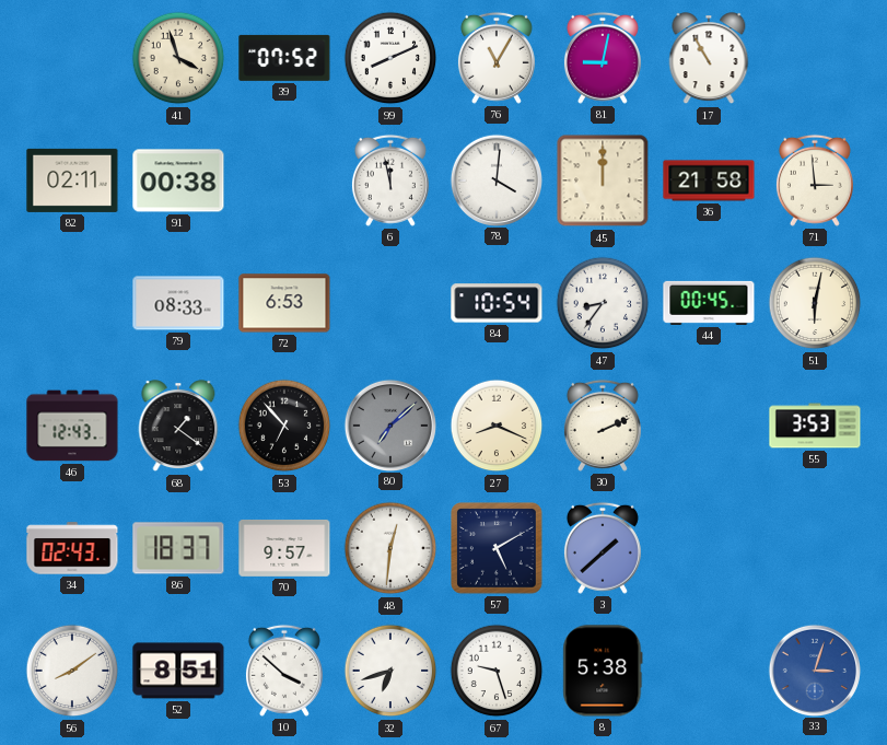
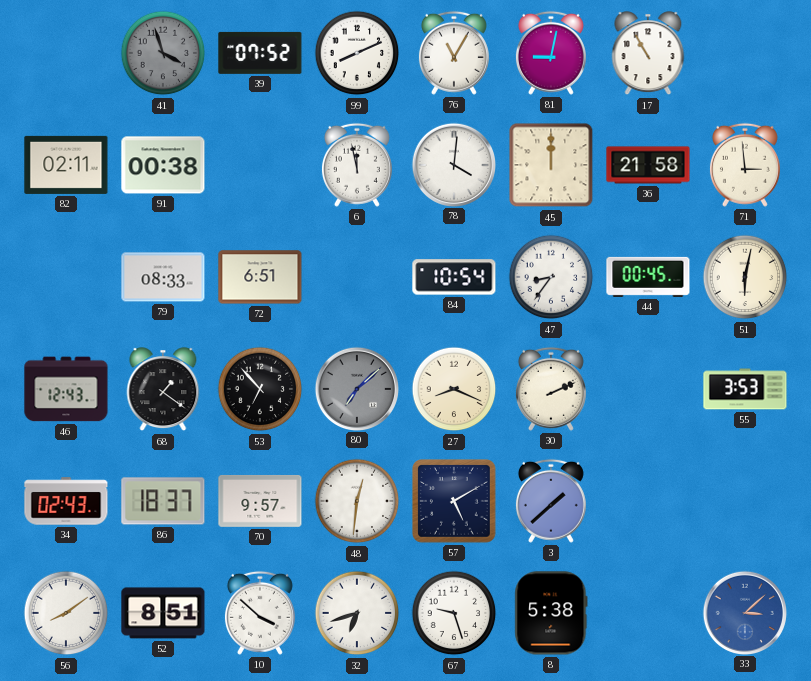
41 dial: cream -> grey
72: 6:53 -> 6:51
33: 3:03 -> 3:08
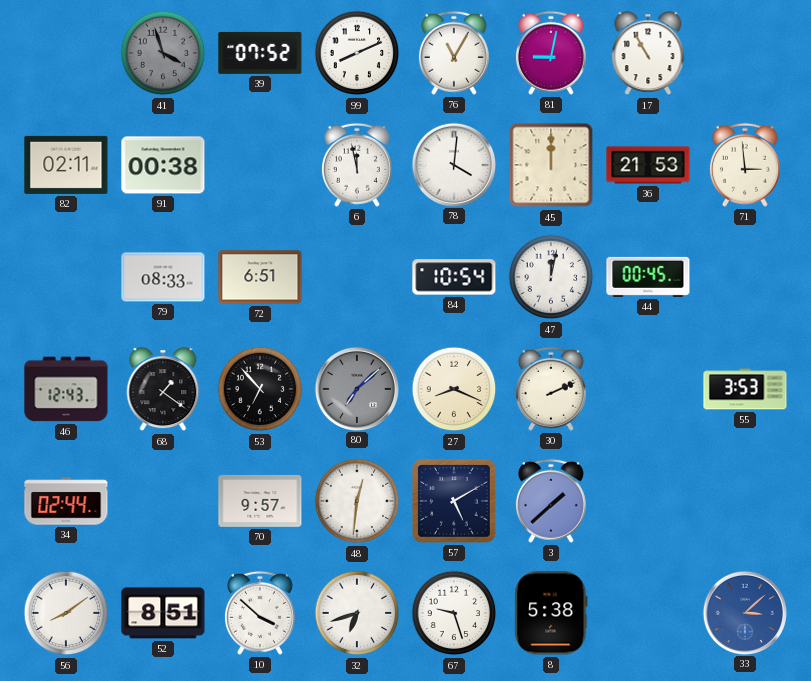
36: 21:58 -> 21:53
47: 8:36 -> 12:02
51: 6:02 -> none
34: 02:43 -> 02:44
86: 18:37 -> none
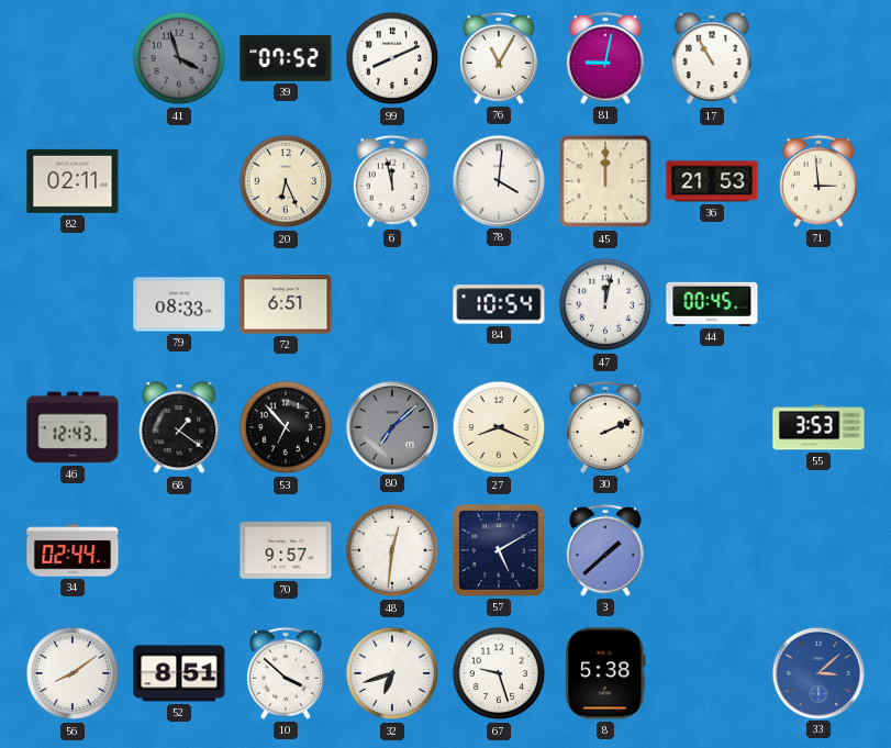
91: 00:38 -> none
20: none -> 6:26
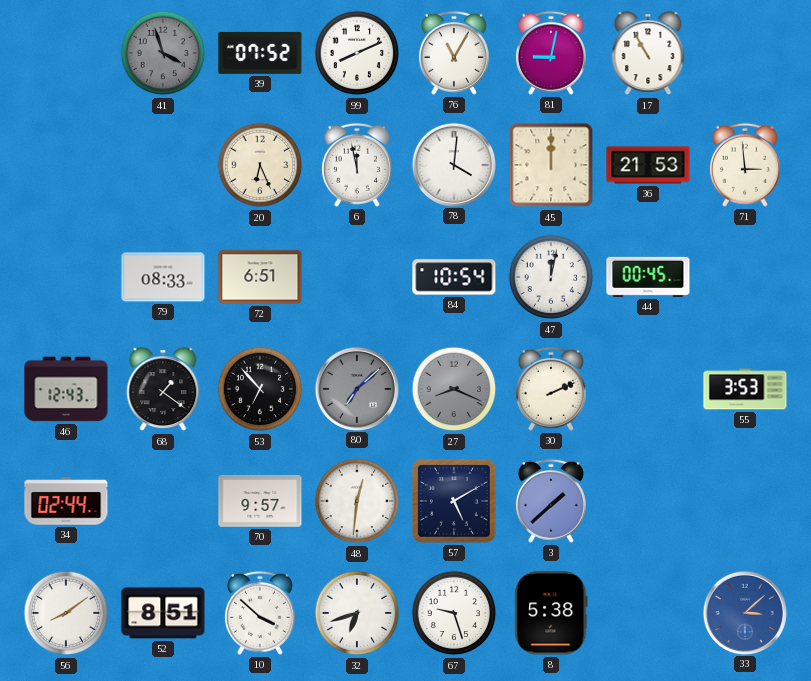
82: 02:11 -> none
27 dial: cream -> grey
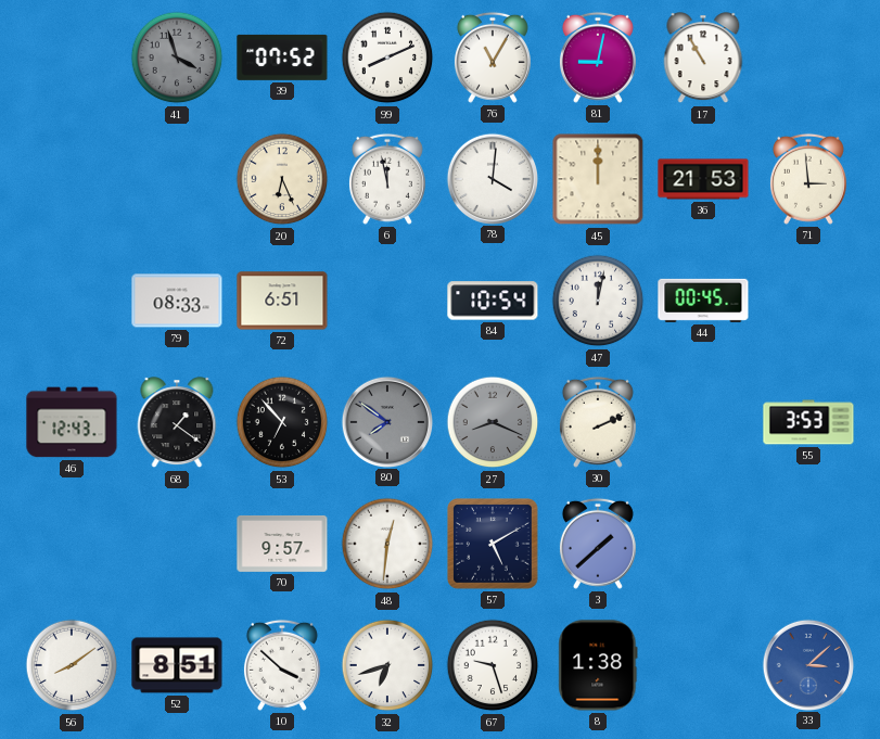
80: 7:08 -> 7:51
34: 02:44 -> none
8: 5:38 -> 1:38
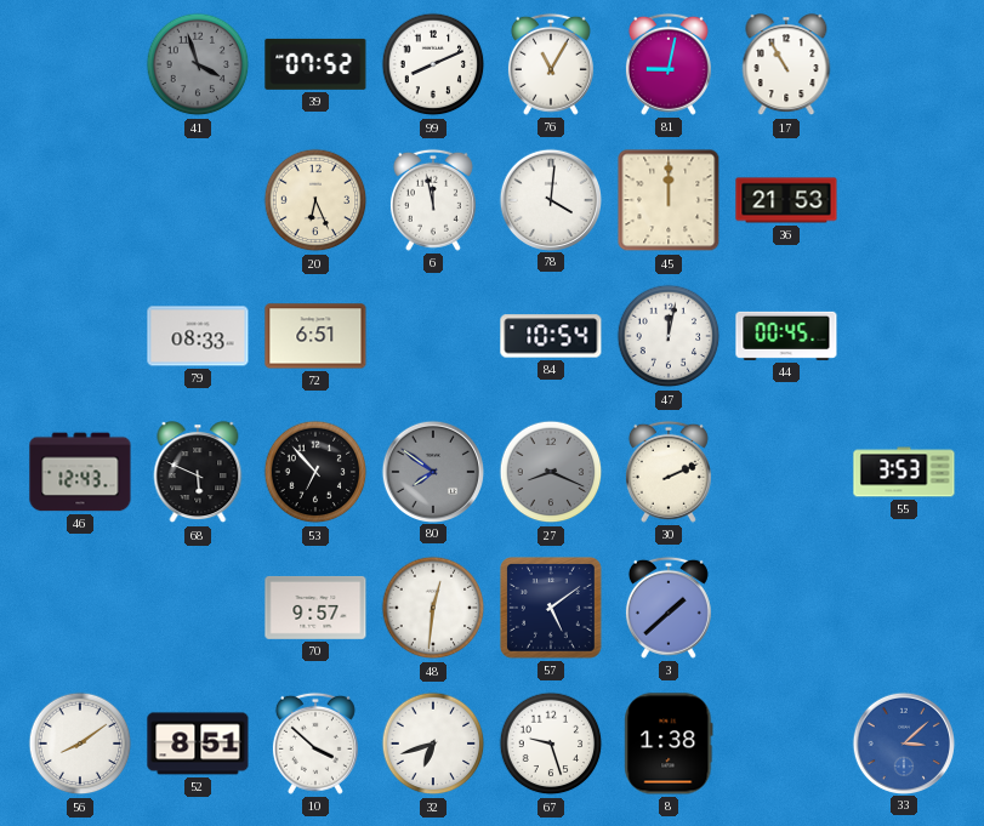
71: 2:59 -> none
68: 1:21 -> 5:49
57: 5:10 -> 5:09
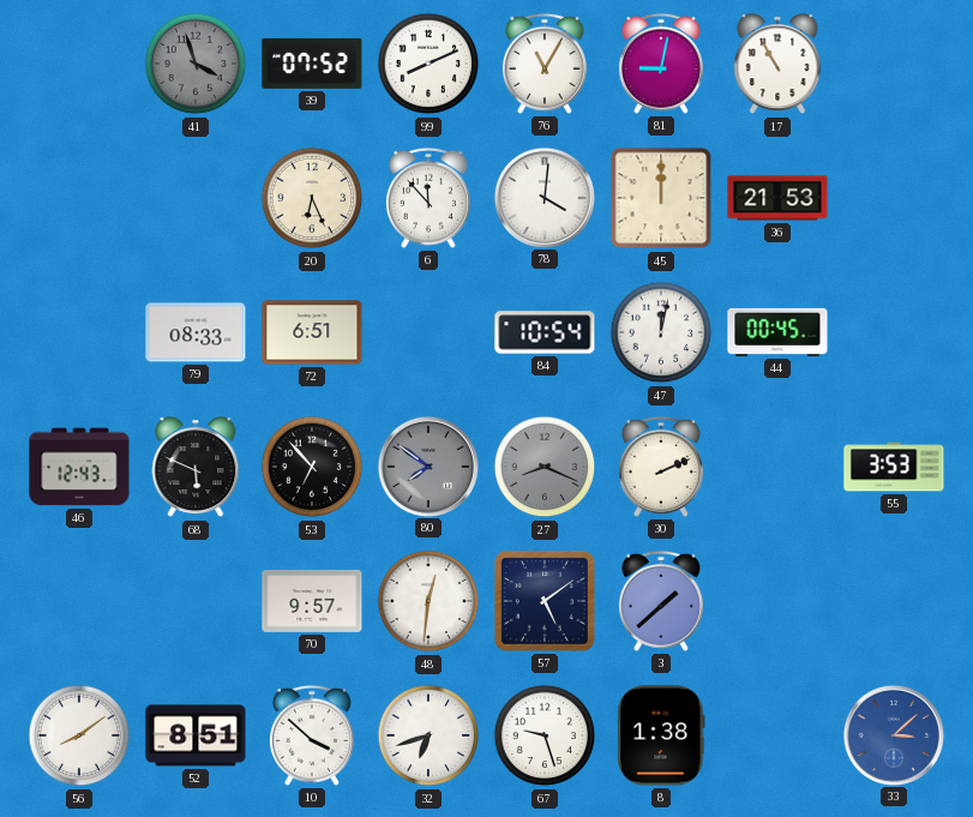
6: 11:58 -> 11:53
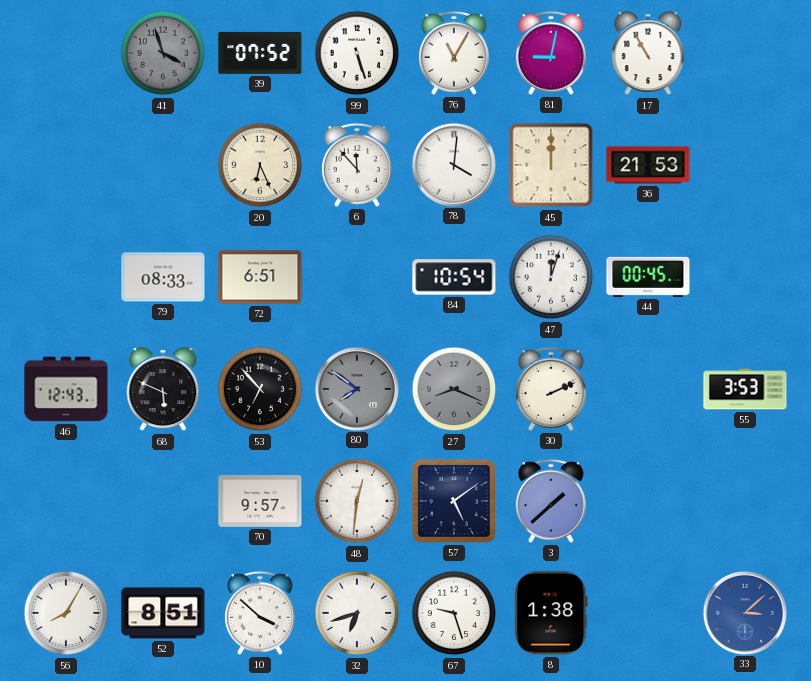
99: 8:11 -> 5:27
47: 12:02 -> 12:03
56: 8:09 -> 8:05
